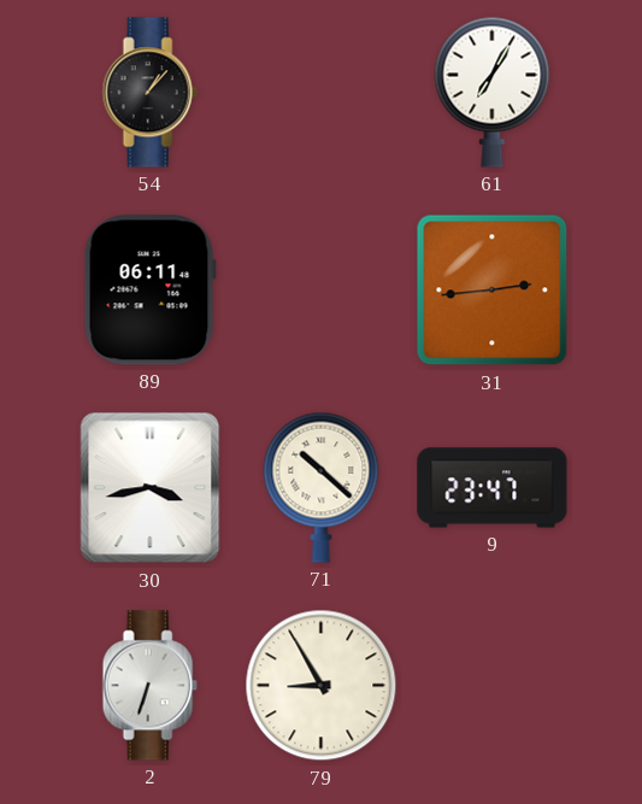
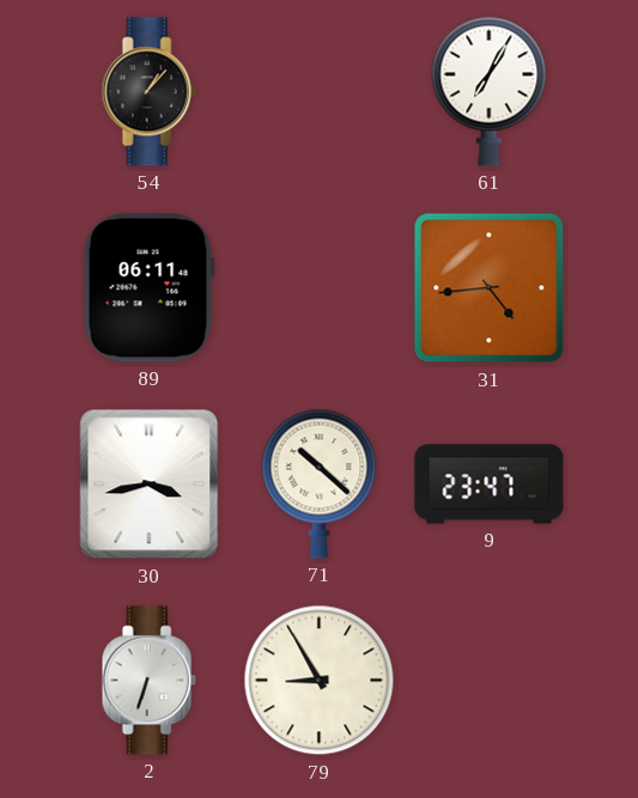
31: 2:44 -> 4:44
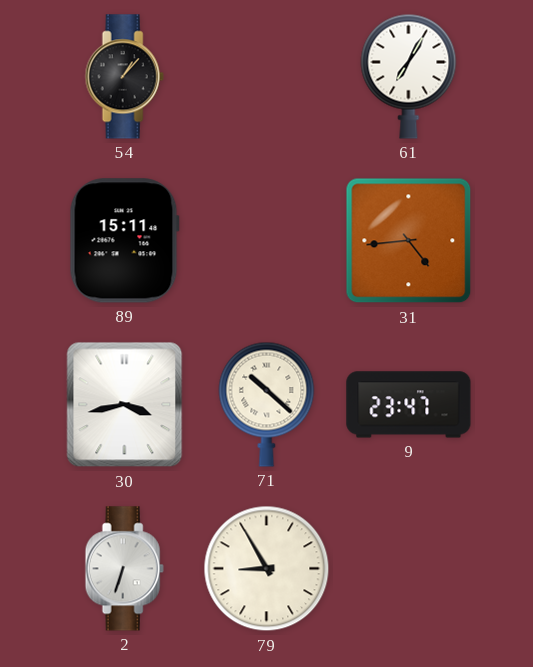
89: 06:11 -> 15:11
